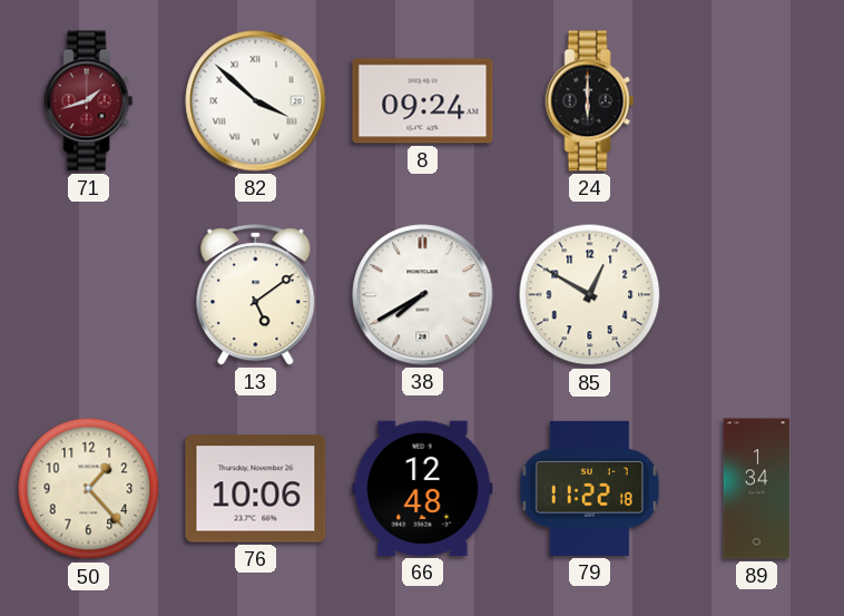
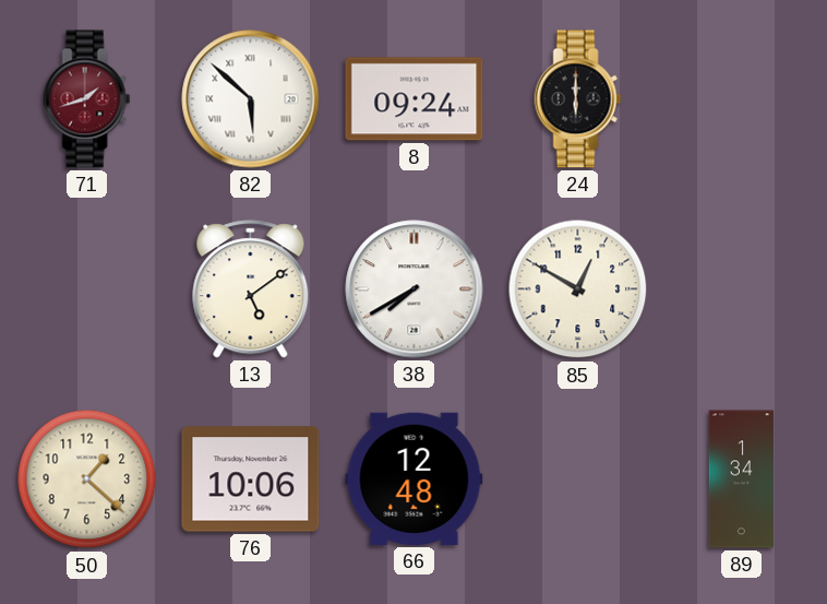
82: 3:52 -> 5:52
50: 1:23 -> 1:22
79: 11:22 -> none
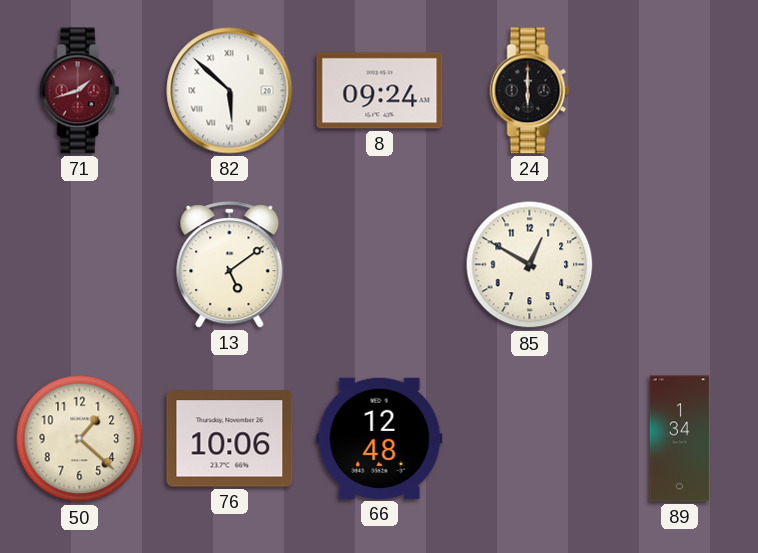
38: 7:40 -> none
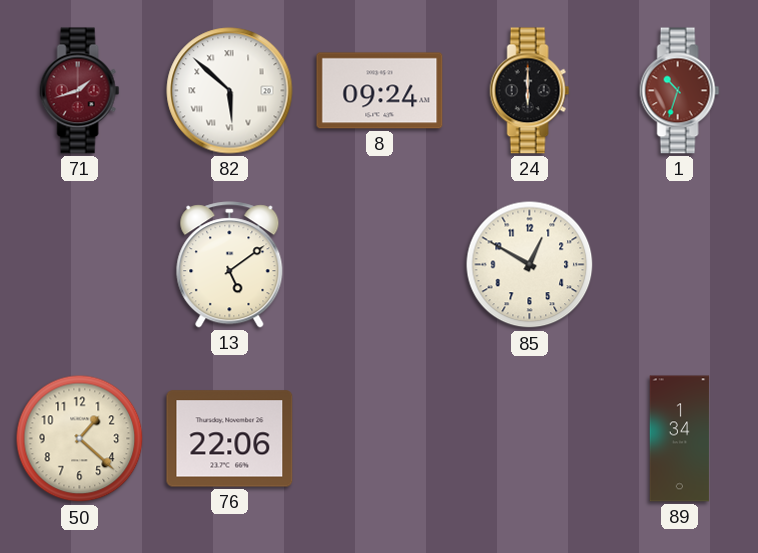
1: none -> 10:33
76: 10:06 -> 22:06
66: 12:48 -> none
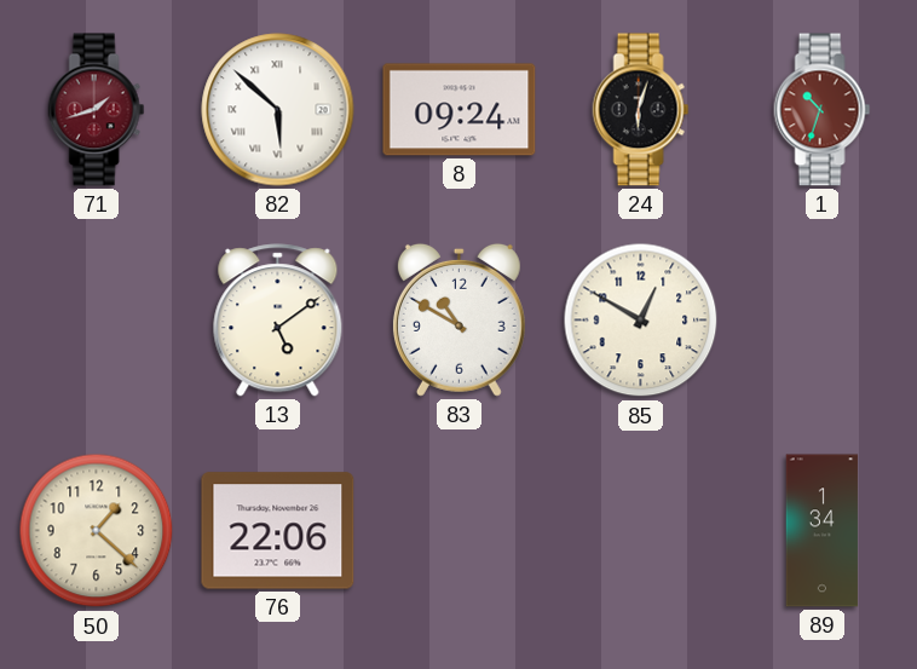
24: 6:00 -> 6:03
83: none -> 10:50
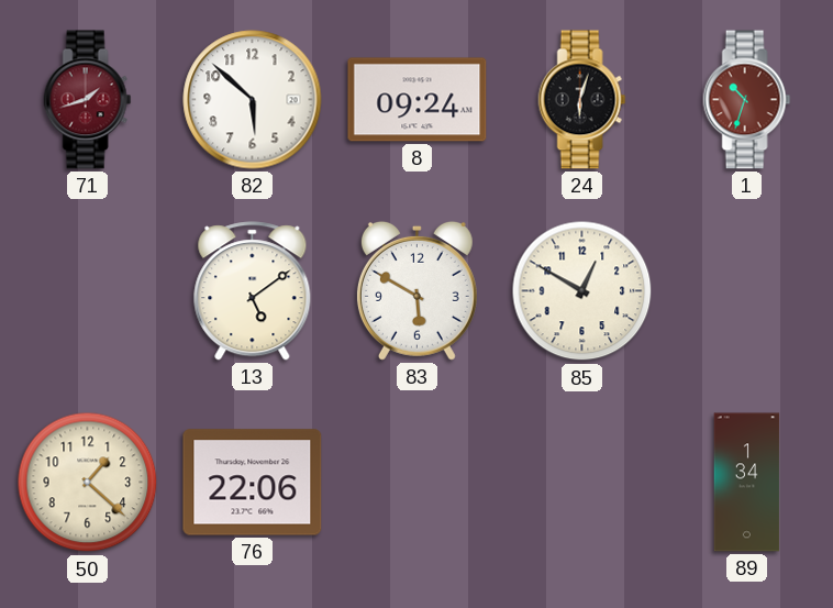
82 numerals: Roman -> Arabic
83: 10:50 -> 5:50
